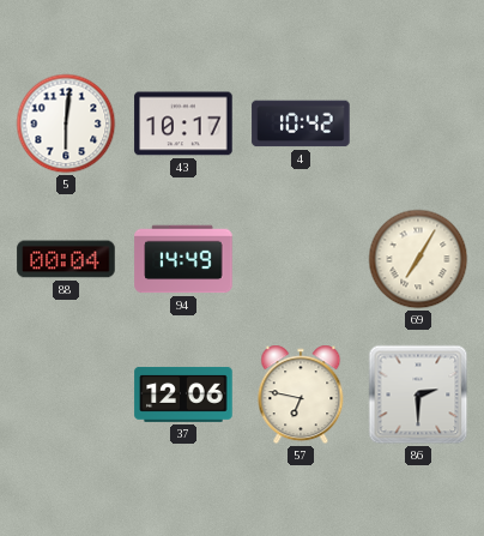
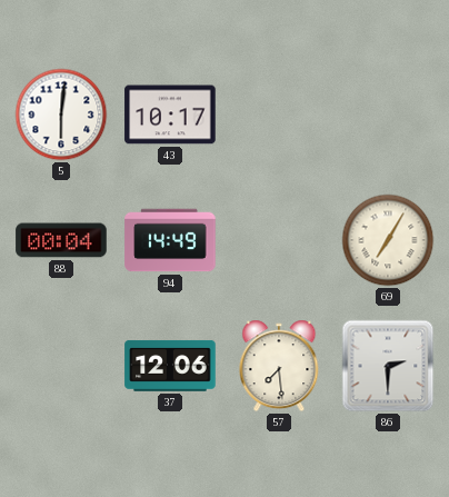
4: 10:42 -> none
57: 6:47 -> 7:29
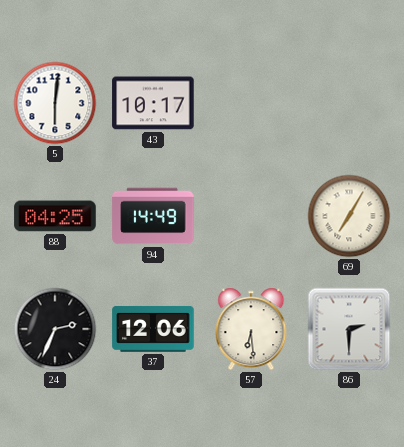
88: 00:04 -> 04:25
24: none -> 2:34
57: 7:29 -> 6:29
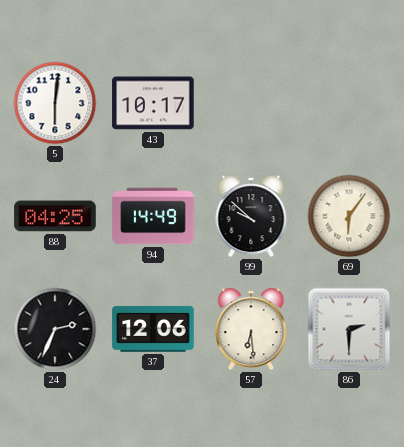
99: none -> 9:52
69: 7:05 -> 6:06
